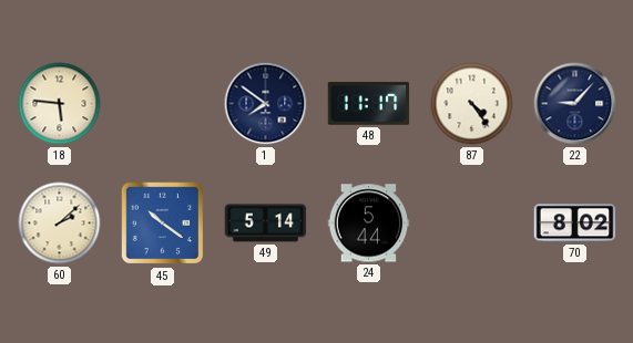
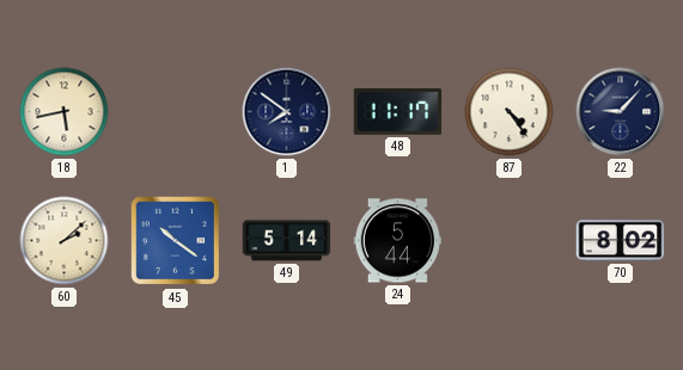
18: 5:46 -> 5:43
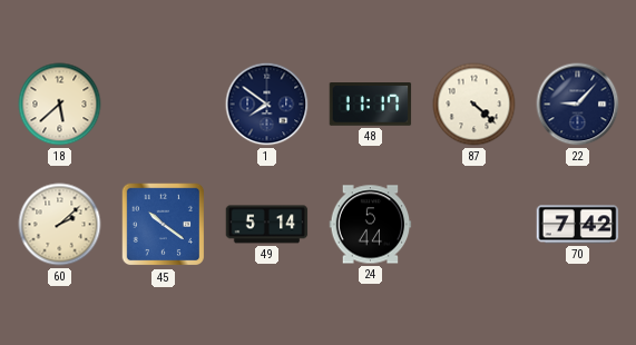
18: 5:43 -> 5:38
87: 4:24 -> 4:22
70: 8:02 -> 7:42
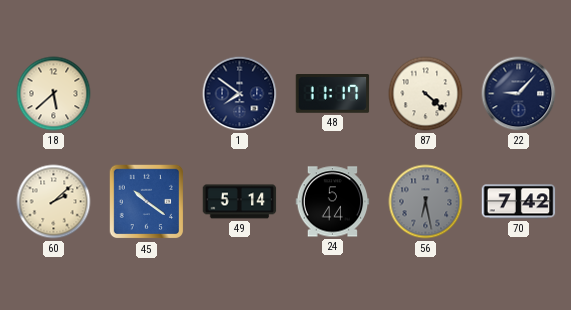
56: none -> 6:28
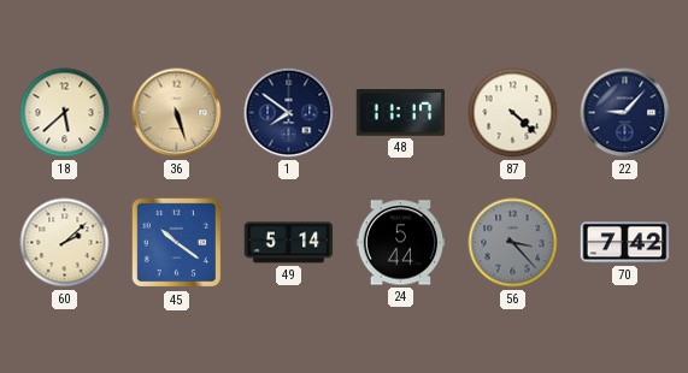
36: none -> 5:27
56: 6:28 -> 3:23
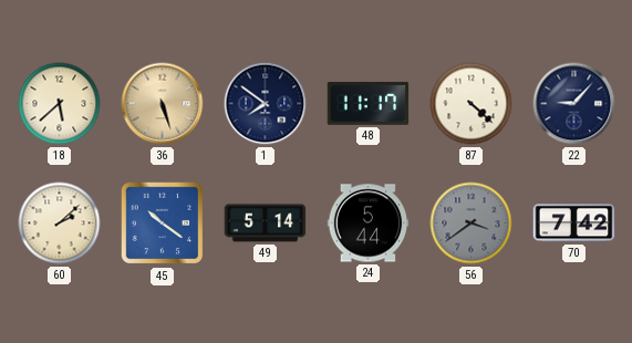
56: 3:23 -> 3:39
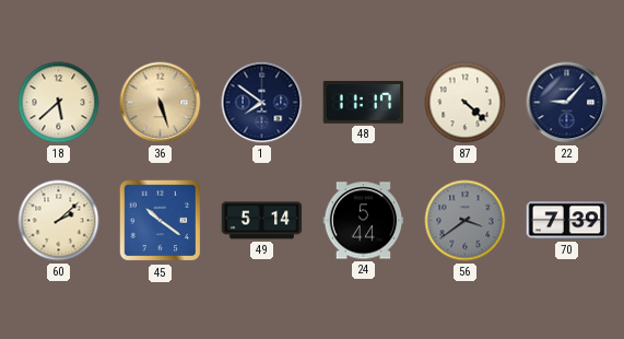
70: 7:42 -> 7:39
